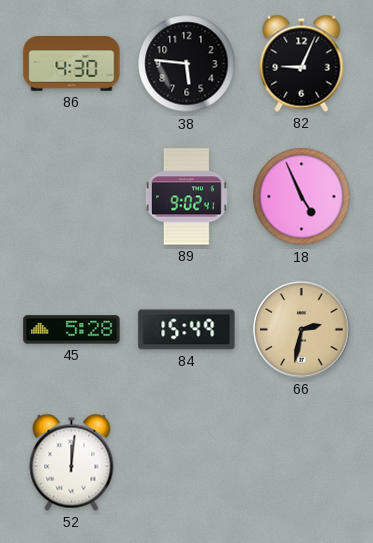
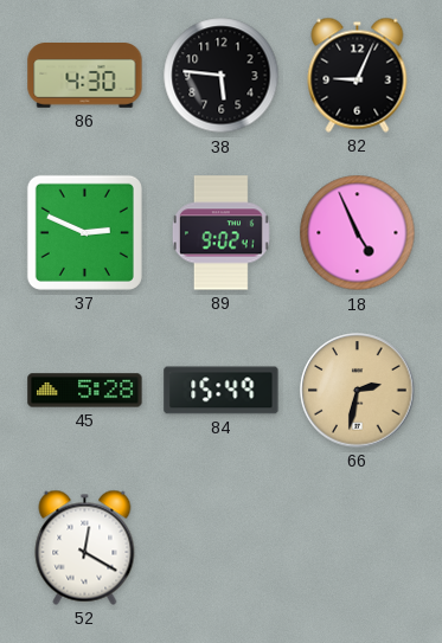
37: none -> 2:49
52: 12:01 -> 12:20
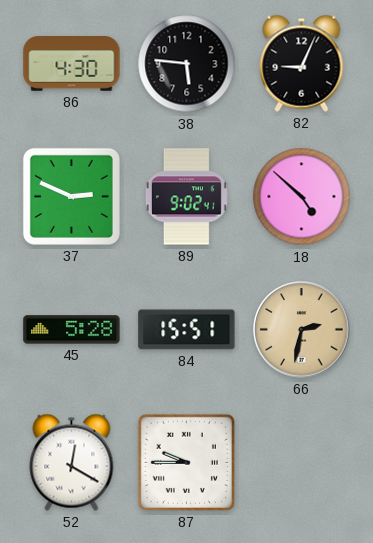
18: 4:56 -> 4:52
84: 15:49 -> 15:51
87: none -> 9:45
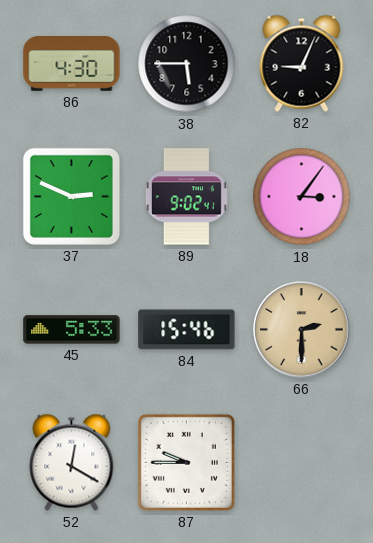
38: 5:46 -> 5:45
18: 4:52 -> 3:06
45: 5:28 -> 5:33
84: 15:51 -> 15:46
66: 2:32 -> 2:30
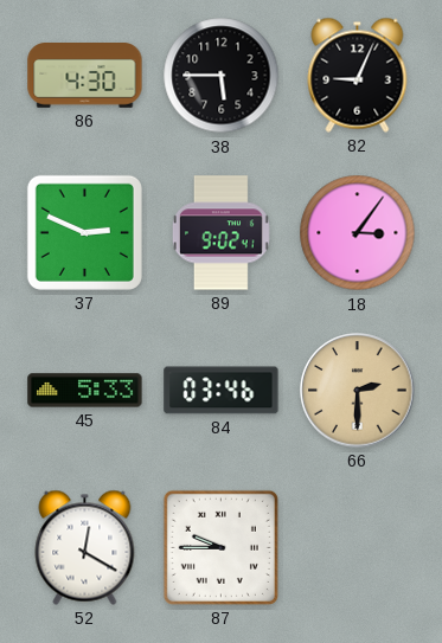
84: 15:46 -> 03:46
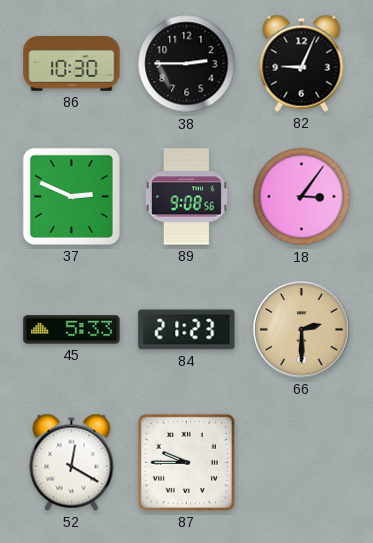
86: 4:30 -> 10:30
38: 5:45 -> 2:45
89: 9:02 -> 9:08
84: 03:46 -> 21:23
